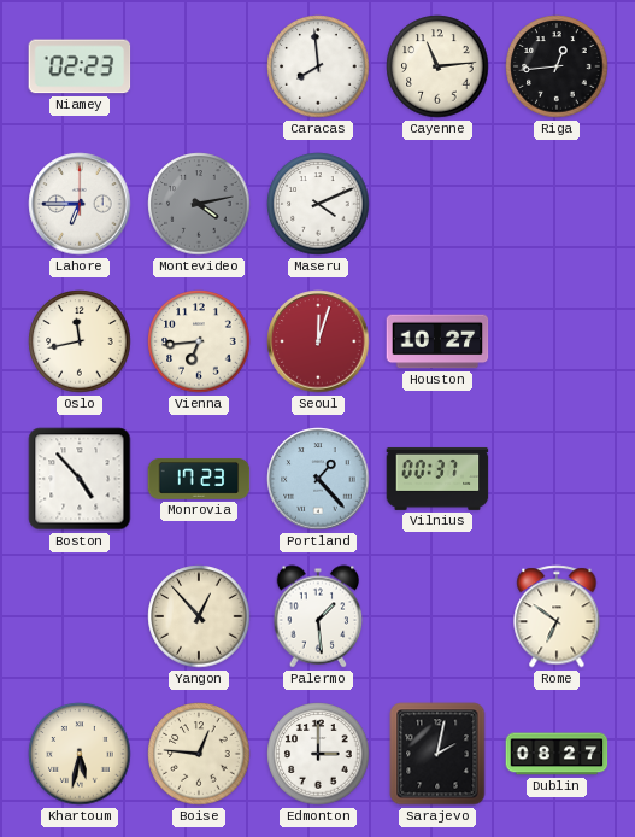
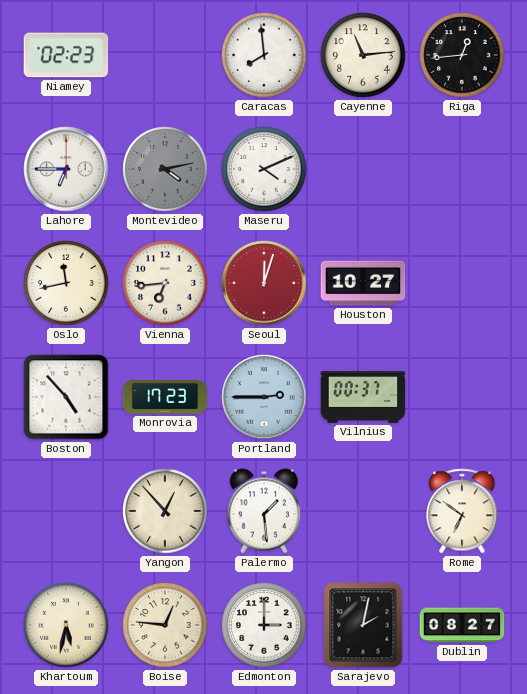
Portland: 1:23 -> 2:45
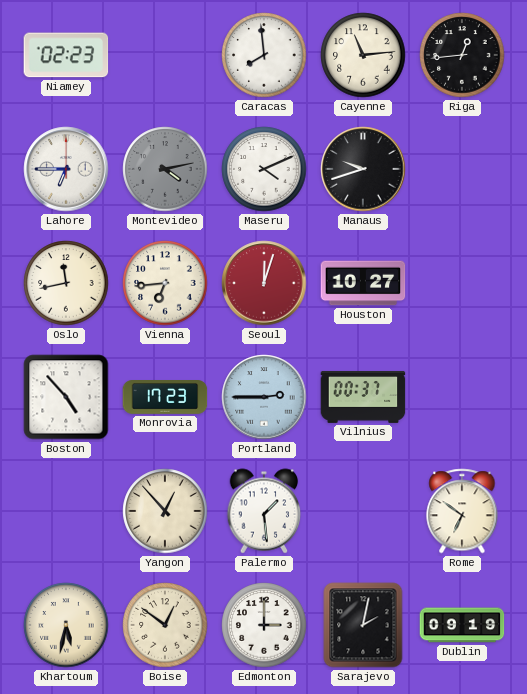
Manaus: none -> 9:42
Boise: 12:46 -> 12:51
Dublin: 08:27 -> 09:19
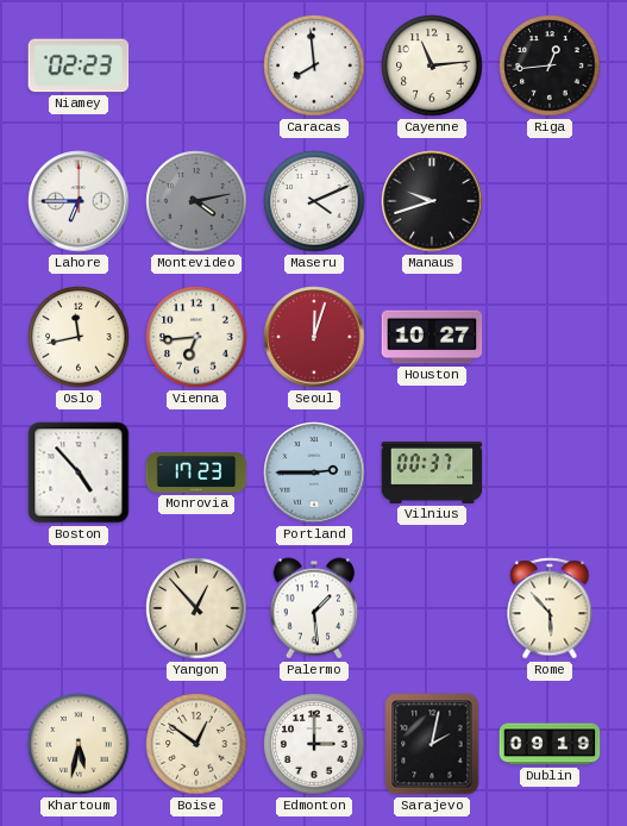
Rome: 6:51 -> 5:53
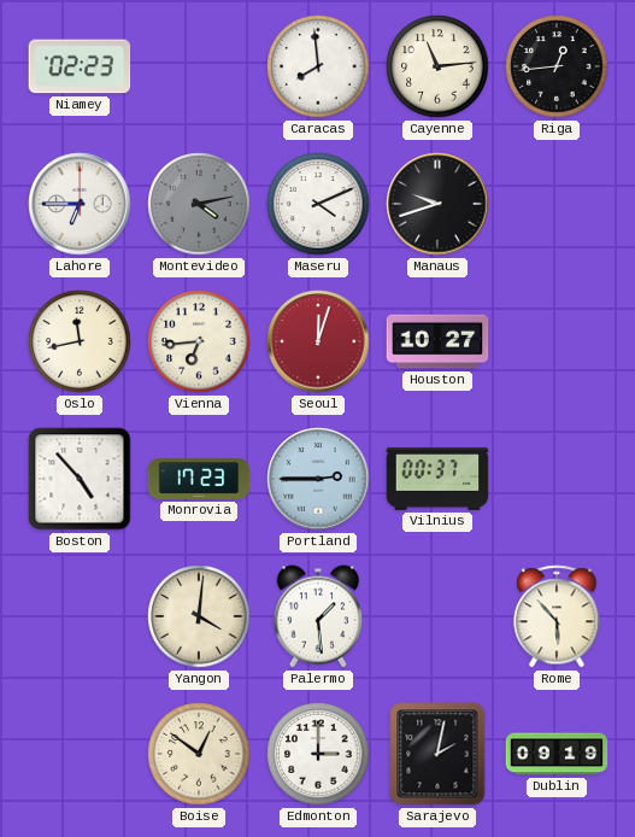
Yangon: 12:53 -> 4:01
Khartoum: 5:32 -> none
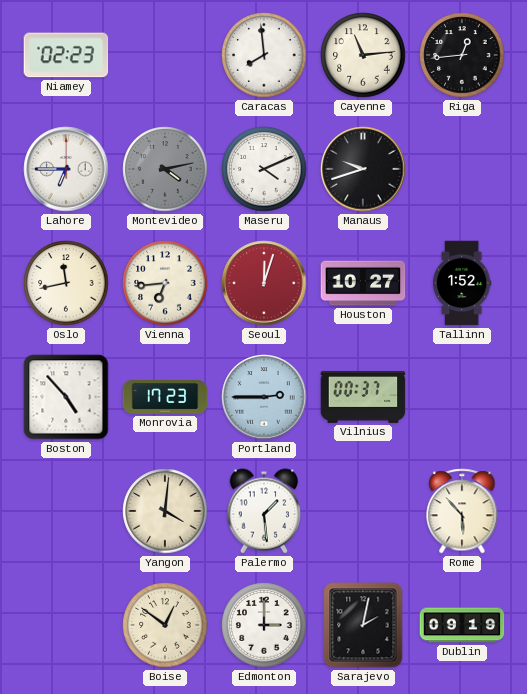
Tallinn: none -> 1:52
